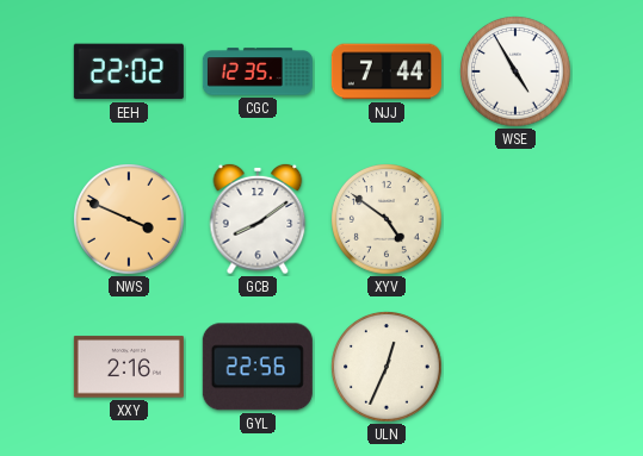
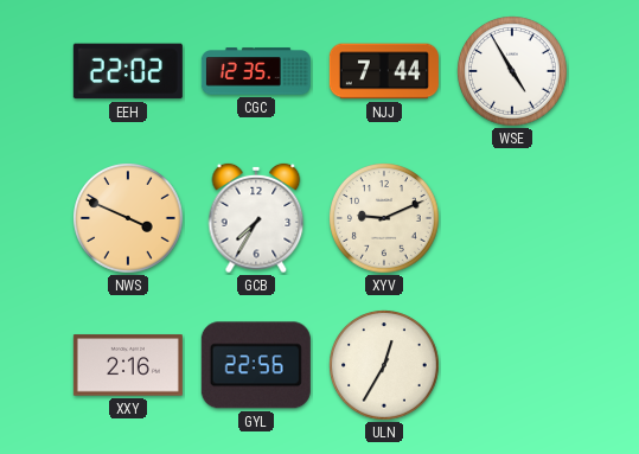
GCB: 8:09 -> 7:35
XYV: 4:51 -> 9:11
ULN: 12:34 -> 12:35
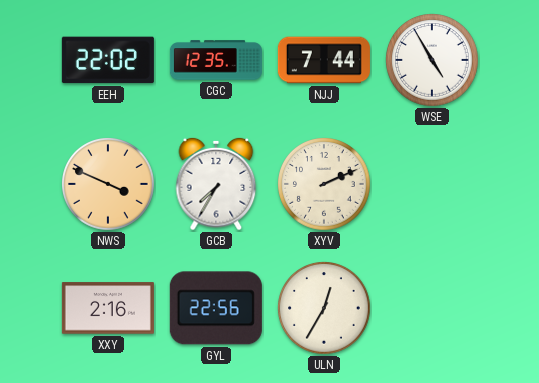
XYV: 9:11 -> 2:11
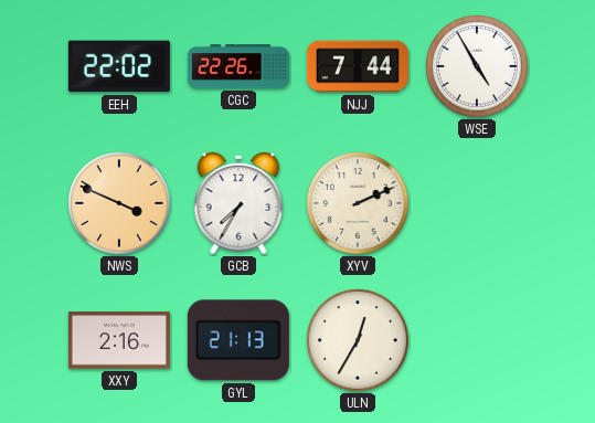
CGC: 12:35 -> 22:26
GYL: 22:56 -> 21:13
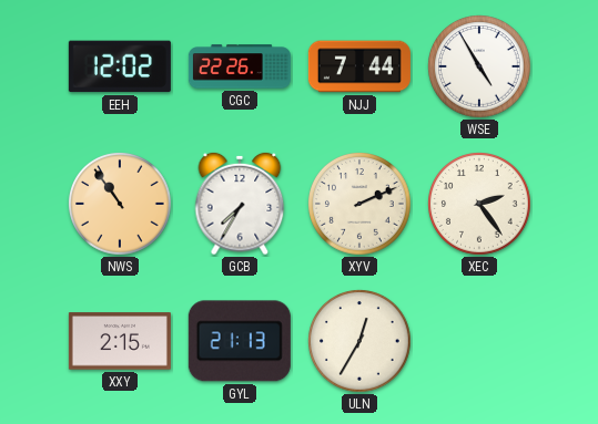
EEH: 22:02 -> 12:02
NWS: 3:49 -> 10:54
XEC: none -> 2:24
XXY: 2:16 -> 2:15
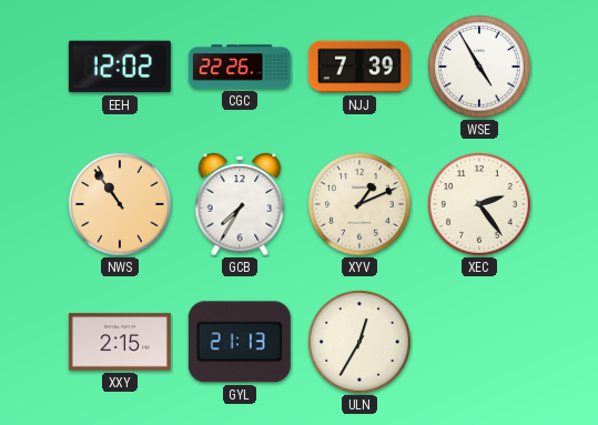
NJJ: 7:44 -> 7:39
XYV: 2:11 -> 1:11
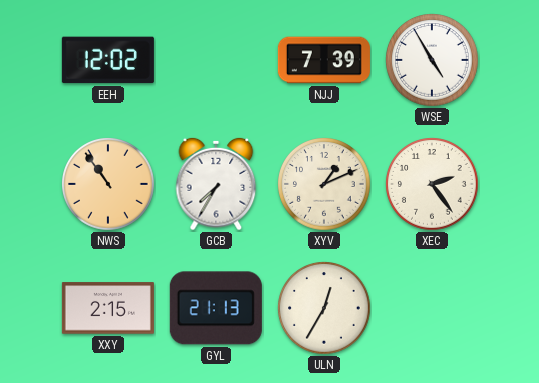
CGC: 22:26 -> none
